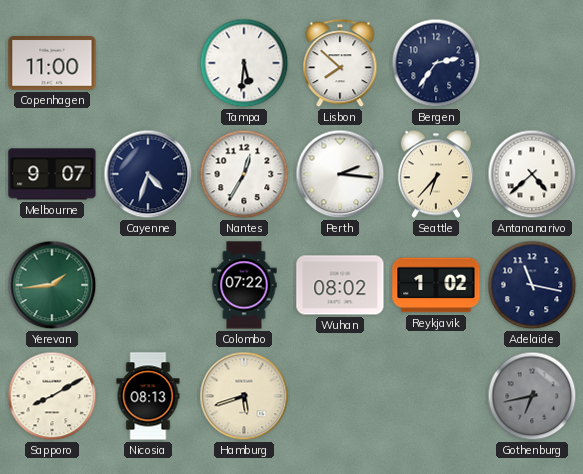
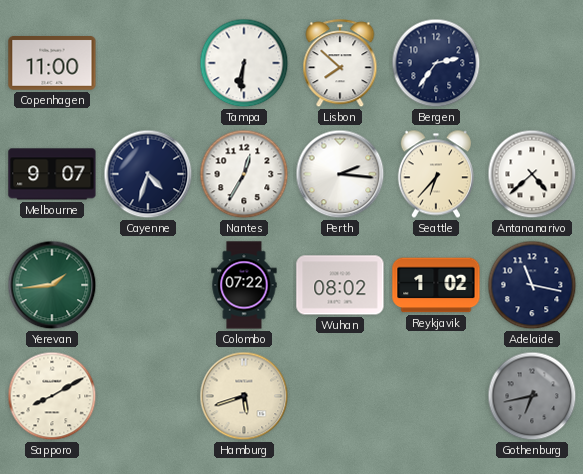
Tampa: 5:31 -> 6:31
Nicosia: 08:13 -> none
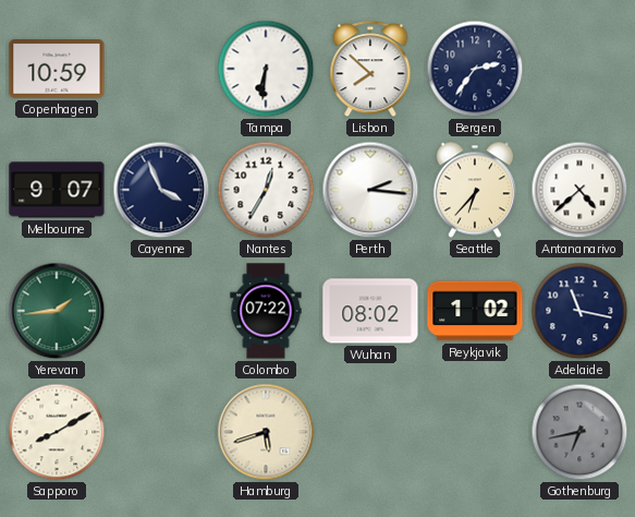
Copenhagen: 11:00 -> 10:59
Cayenne: 4:33 -> 3:56
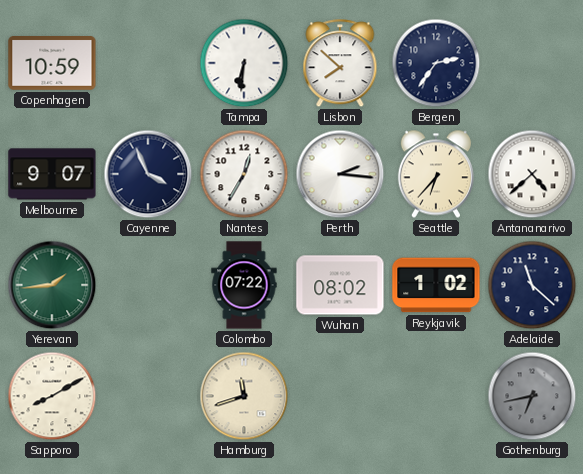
Adelaide: 11:17 -> 11:22
Hamburg: 5:42 -> 11:42
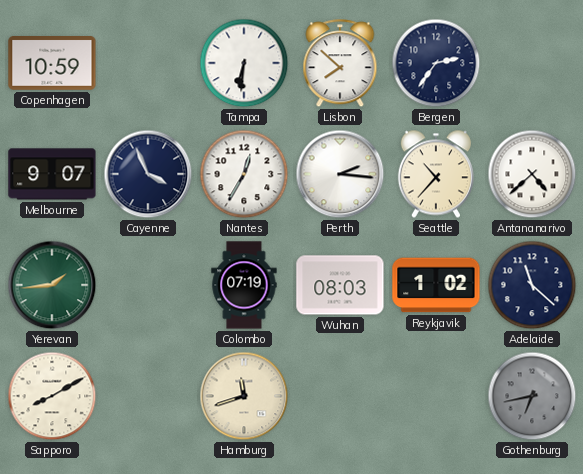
Seattle: 6:37 -> 10:37
Colombo: 07:22 -> 07:19
Wuhan: 08:02 -> 08:03
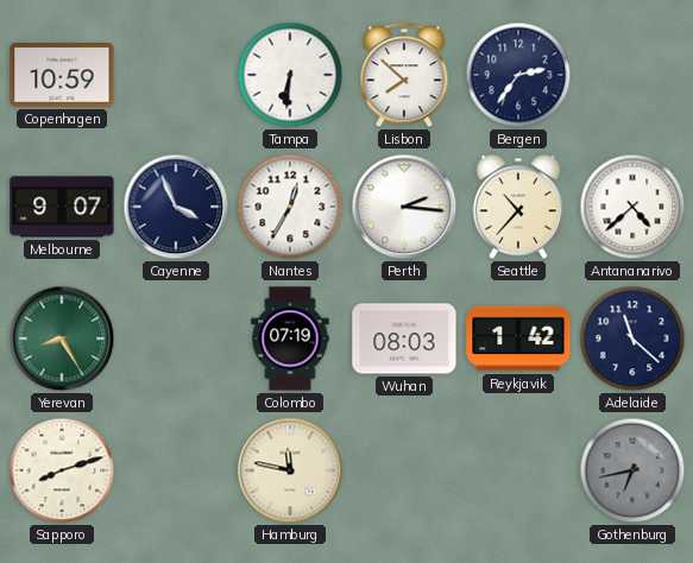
Yerevan: 1:44 -> 8:25
Reykjavik: 1:02 -> 1:42
Sapporo: 8:10 -> 8:12
Hamburg: 11:42 -> 11:47
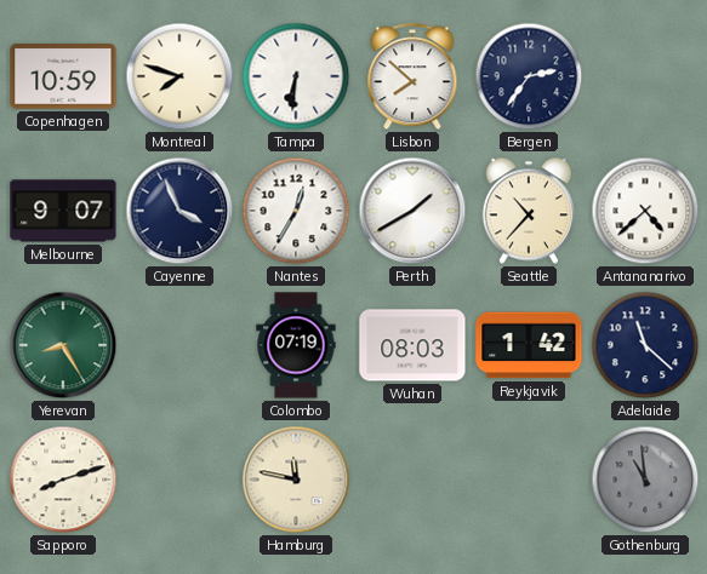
Montreal: none -> 7:48
Perth: 2:16 -> 1:40
Gothenburg: 6:43 -> 10:59
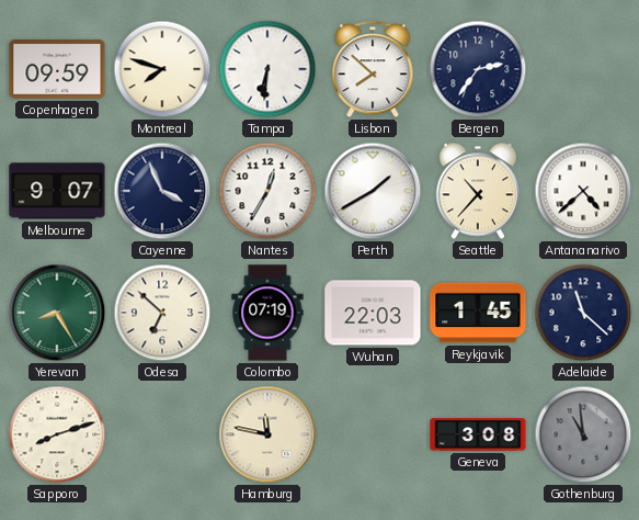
Copenhagen: 10:59 -> 09:59
Odesa: none -> 6:52
Wuhan: 08:03 -> 22:03
Reykjavik: 1:42 -> 1:45
Geneva: none -> 3:08
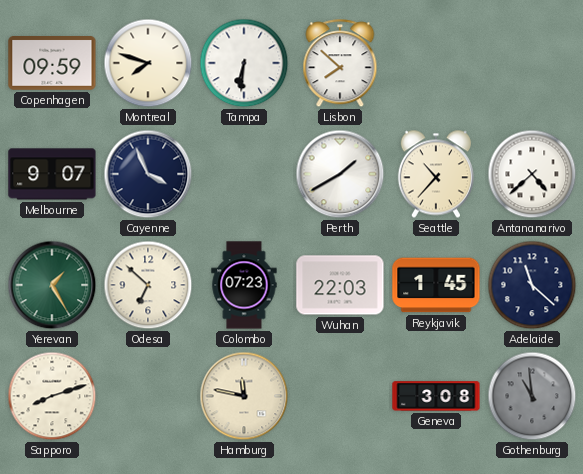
Bergen: 2:36 -> none
Nantes: 12:35 -> none
Yerevan: 8:25 -> 1:25
Colombo: 07:19 -> 07:23
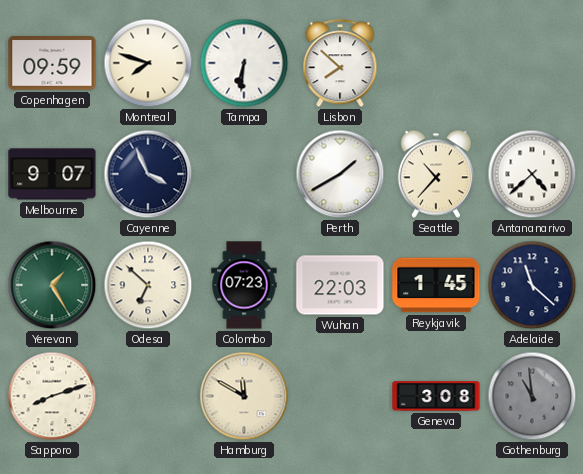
Hamburg: 11:47 -> 11:50
